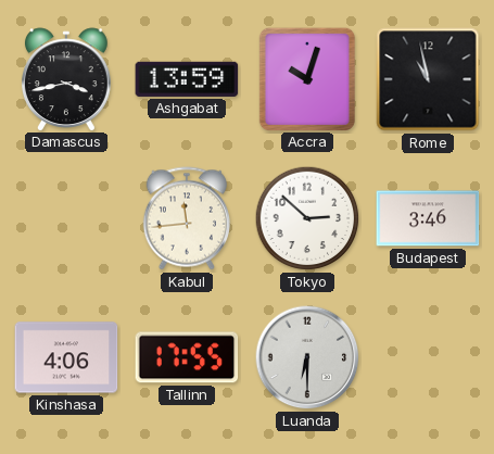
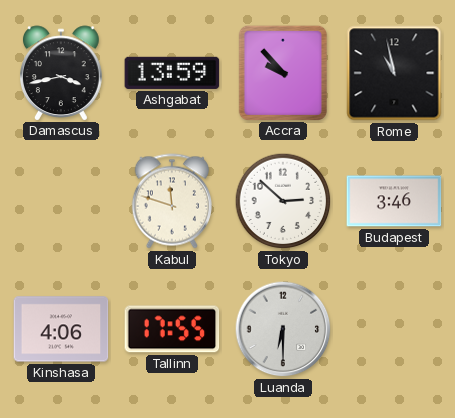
Accra: 10:03 -> 9:53
Kabul: 11:44 -> 11:48
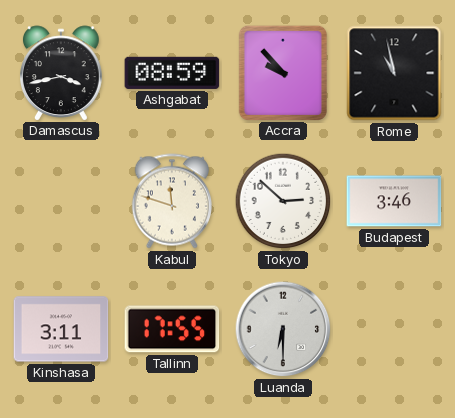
Ashgabat: 13:59 -> 08:59
Kinshasa: 4:06 -> 3:11
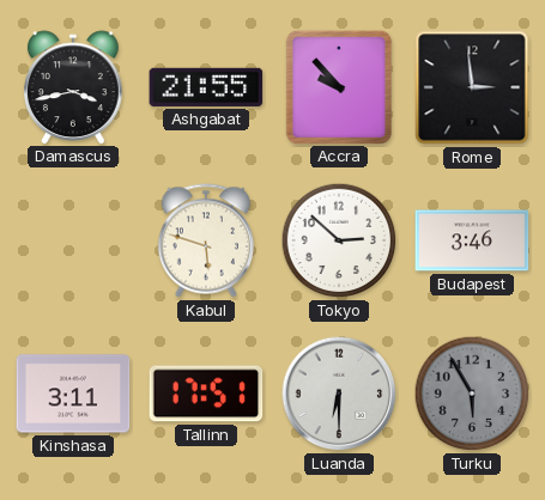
Ashgabat: 08:59 -> 21:55
Rome: 10:58 -> 2:59
Kabul: 11:48 -> 5:48
Tallinn: 17:55 -> 17:51
Turku: none -> 5:55
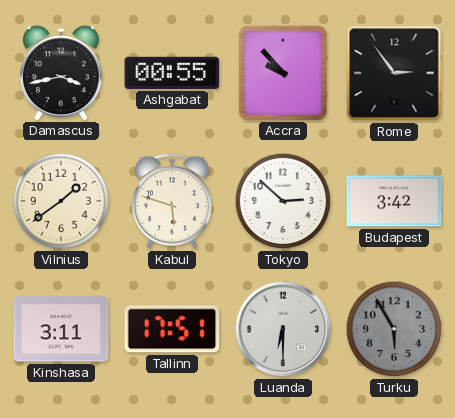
Ashgabat: 21:55 -> 00:55
Rome: 2:59 -> 2:54
Vilnius: none -> 1:39
Budapest: 3:46 -> 3:42
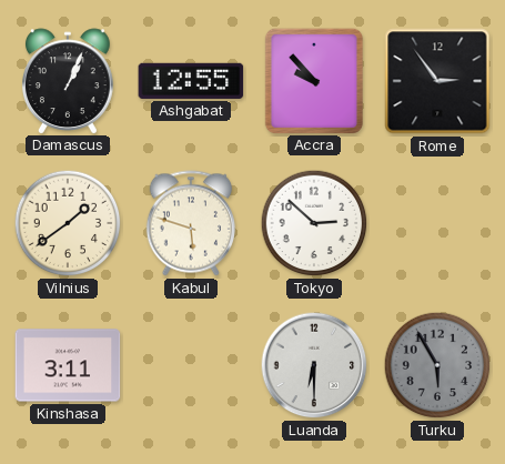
Damascus: 3:43 -> 1:04
Ashgabat: 00:55 -> 12:55
Budapest: 3:42 -> none
Tallinn: 17:51 -> none
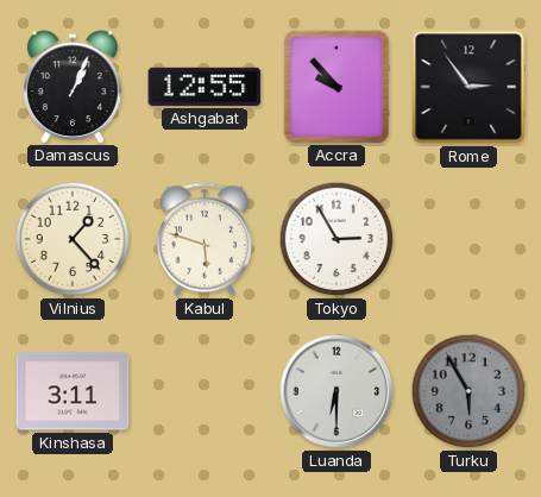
Vilnius: 1:39 -> 1:23
Tokyo: 2:52 -> 2:55
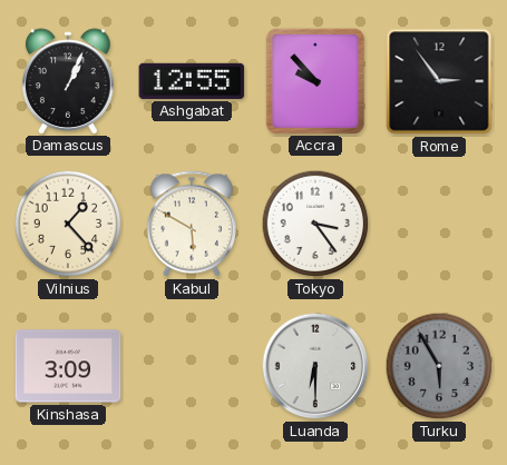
Kabul: 5:48 -> 5:50
Tokyo: 2:55 -> 3:24
Kinshasa: 3:11 -> 3:09
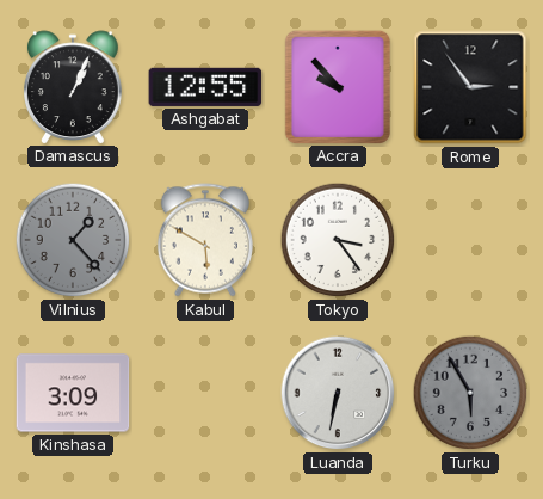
Vilnius dial: cream -> grey
Luanda: 6:30 -> 6:32
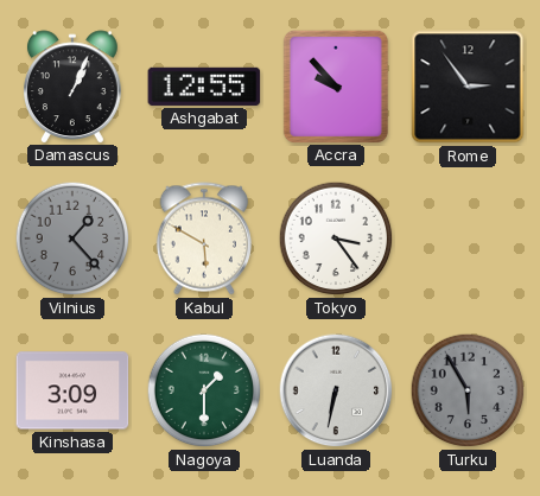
Nagoya: none -> 1:30
